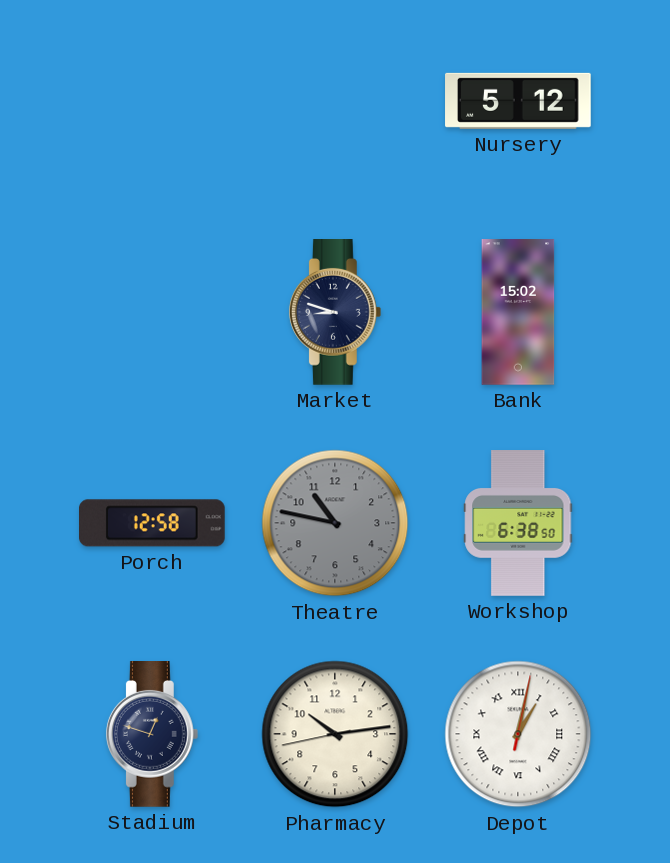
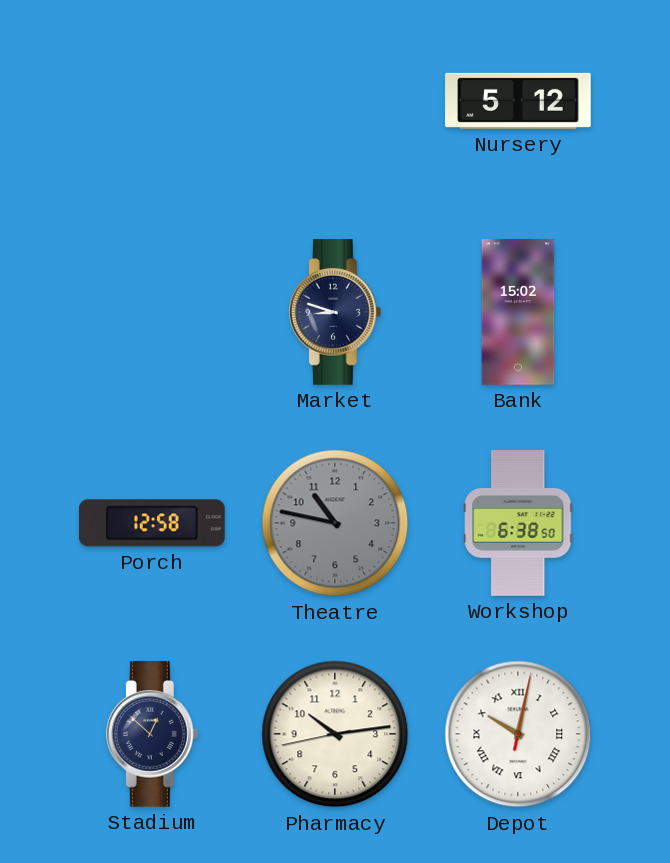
Stadium: 12:48 -> 12:52
Depot: 1:02 -> 10:02
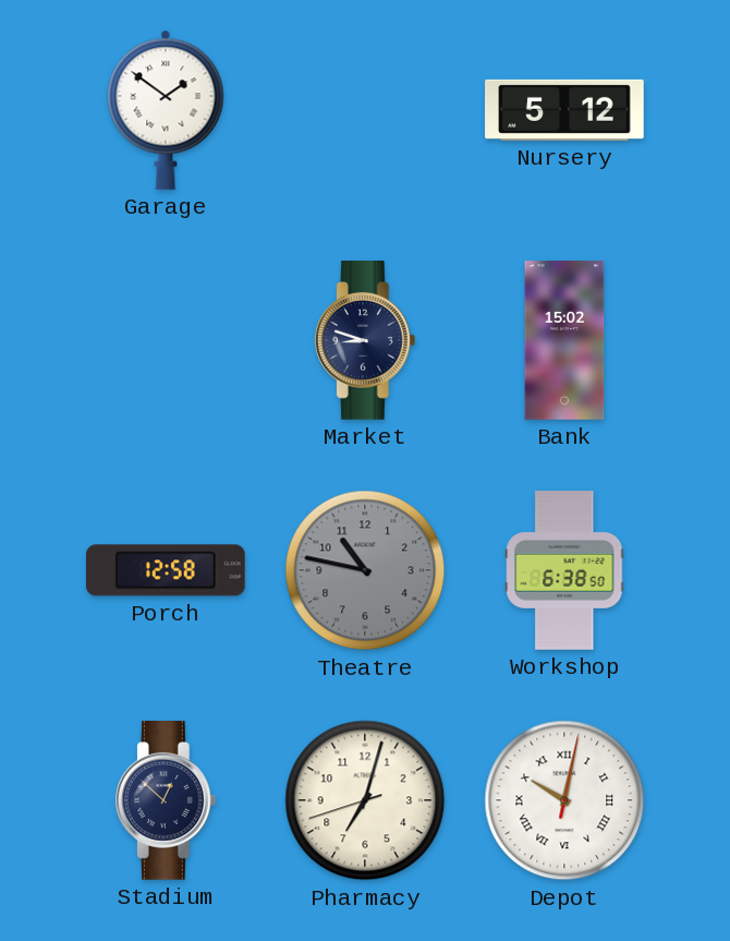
Garage: none -> 1:51
Pharmacy: 10:13 -> 7:02
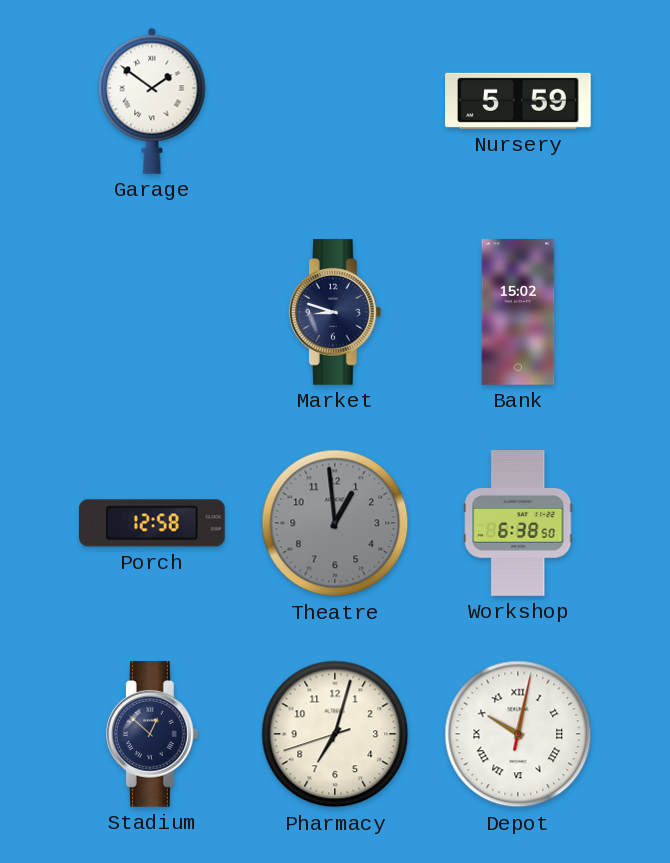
Nursery: 5:12 -> 5:59
Theatre: 10:47 -> 12:59
